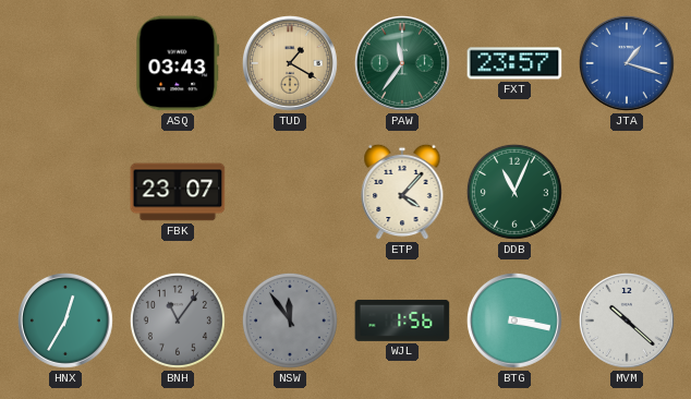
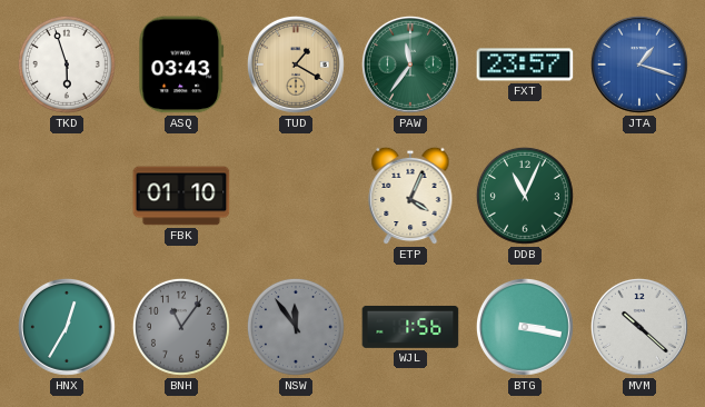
TKD: none -> 5:57
FBK: 23:07 -> 01:10
ETP: 4:07 -> 4:04
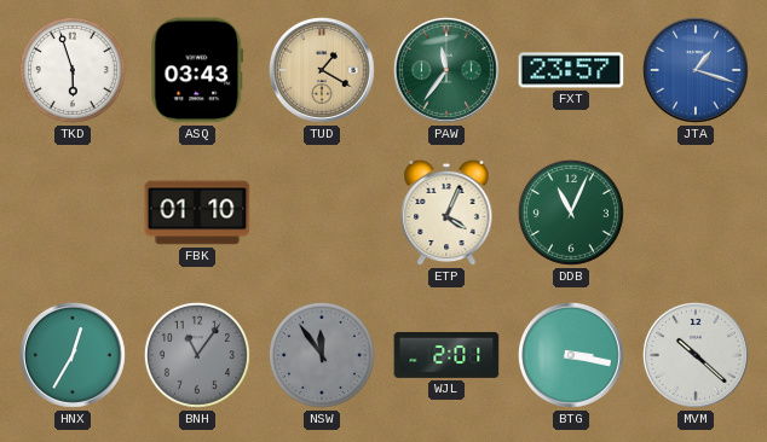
WJL: 1:56 -> 2:01
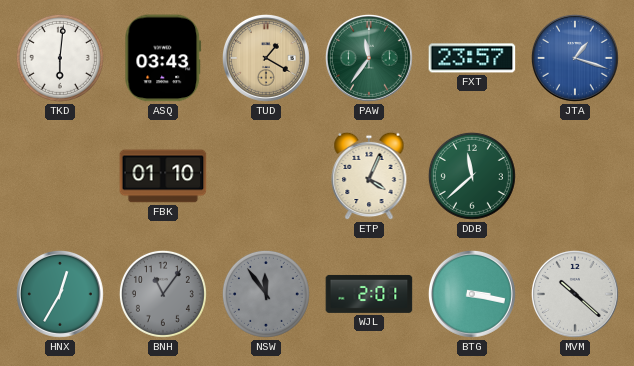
TKD: 5:57 -> 6:01
DDB: 11:04 -> 11:38
